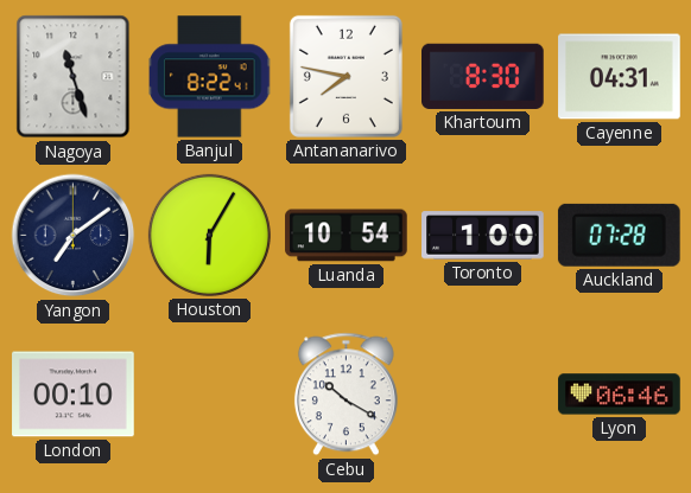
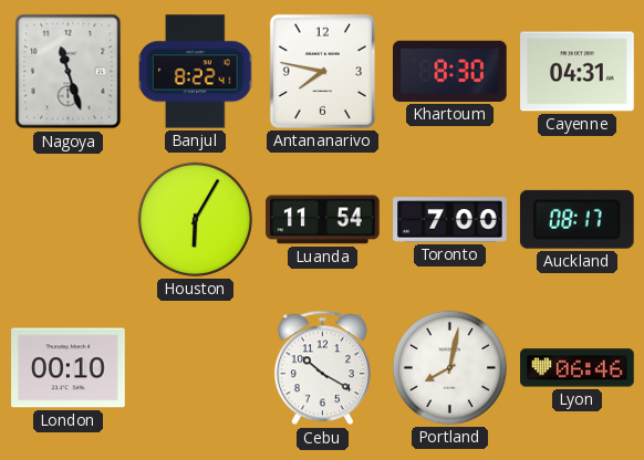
Yangon: 7:09 -> none
Luanda: 10:54 -> 11:54
Toronto: 1:00 -> 7:00
Auckland: 07:28 -> 08:17
Portland: none -> 8:02
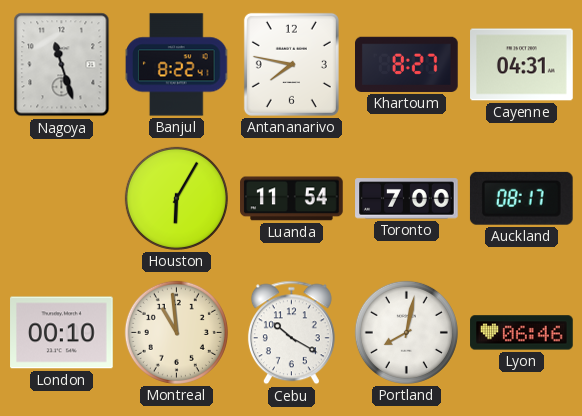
Khartoum: 8:30 -> 8:27
Montreal: none -> 10:59
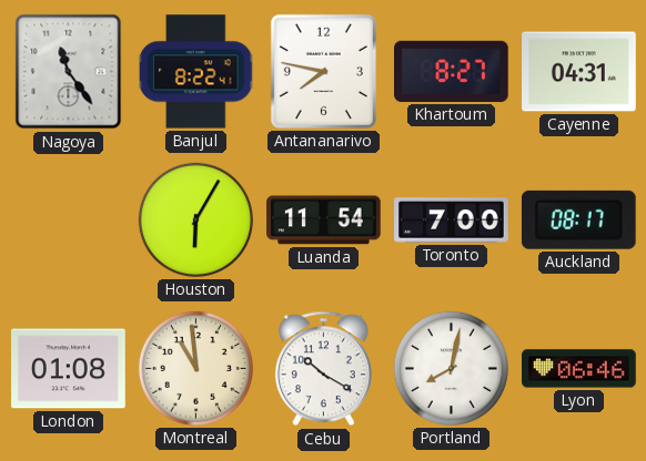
Nagoya: 11:27 -> 11:24
London: 00:10 -> 01:08
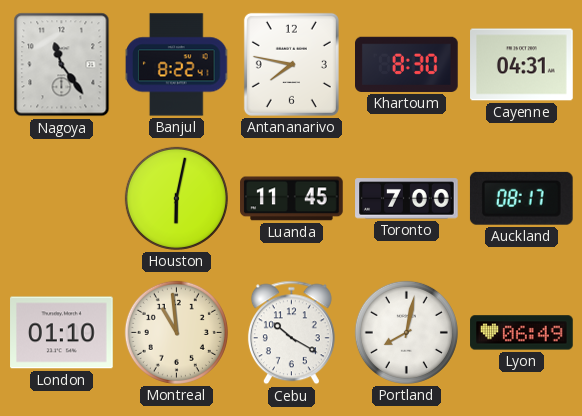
Khartoum: 8:27 -> 8:30
Houston: 6:05 -> 6:02
Luanda: 11:54 -> 11:45
London: 01:08 -> 01:10
Lyon: 06:46 -> 06:49
